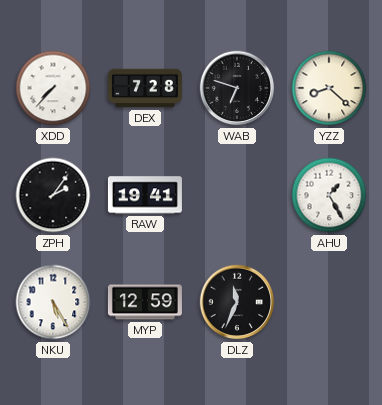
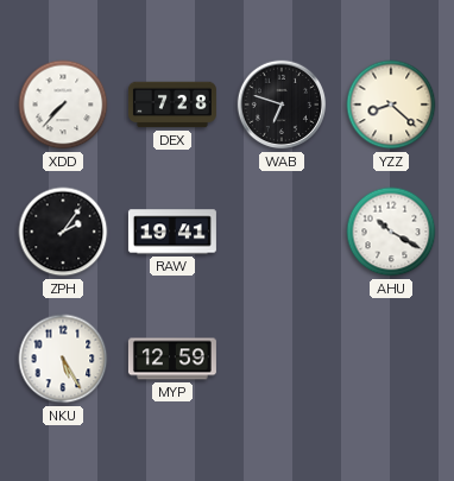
AHU: 1:25 -> 10:20
DLZ: 11:34 -> none
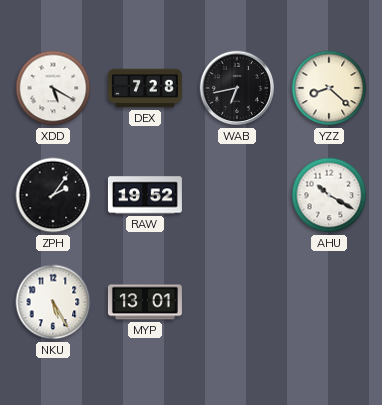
XDD: 7:37 -> 5:20
WAB: 6:48 -> 6:43
RAW: 19:41 -> 19:52
MYP: 12:59 -> 13:01
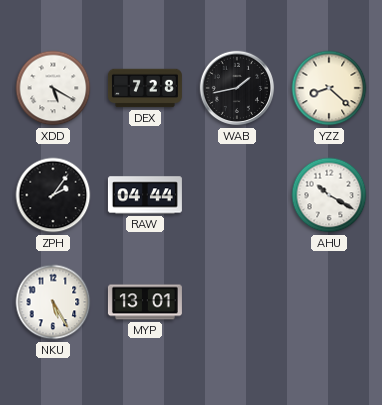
WAB: 6:43 -> 1:43
RAW: 19:52 -> 04:44
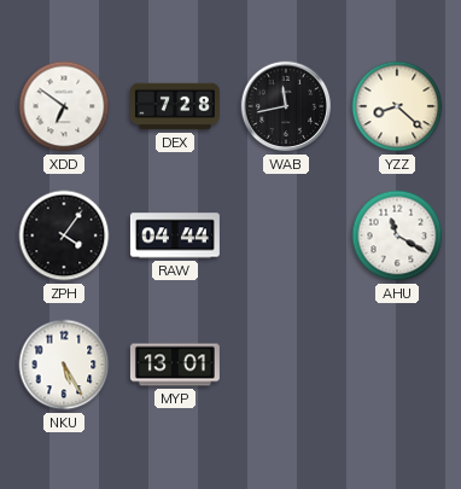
XDD: 5:20 -> 6:51
WAB: 1:43 -> 11:43
ZPH: 2:06 -> 4:06
AHU: 10:20 -> 11:20
